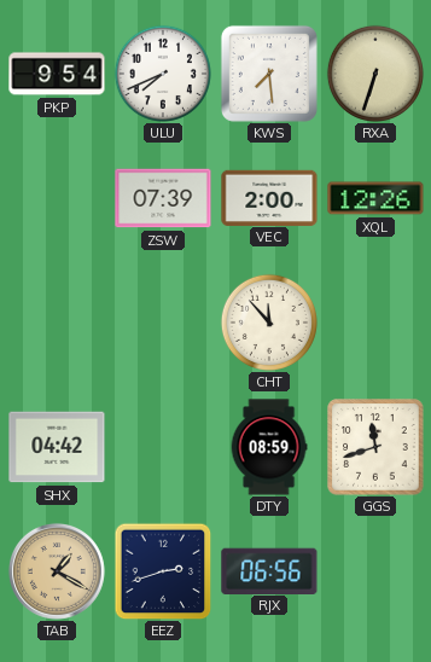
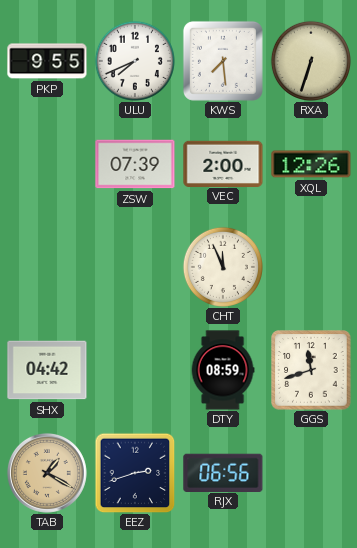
PKP: 9:54 -> 9:55
CHT: 11:53 -> 11:56
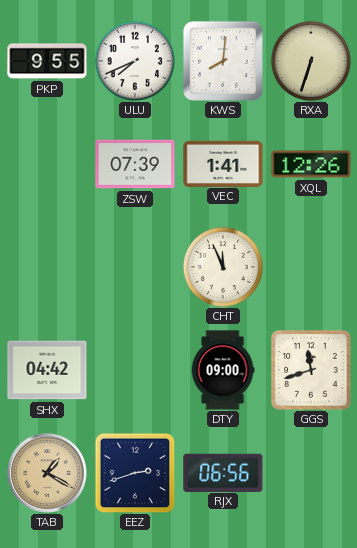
KWS: 7:29 -> 8:01
VEC: 2:00 -> 1:41
DTY: 08:59 -> 09:00
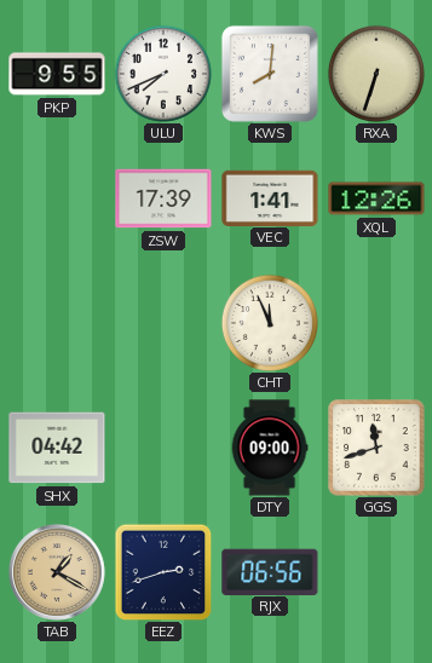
ZSW: 07:39 -> 17:39
